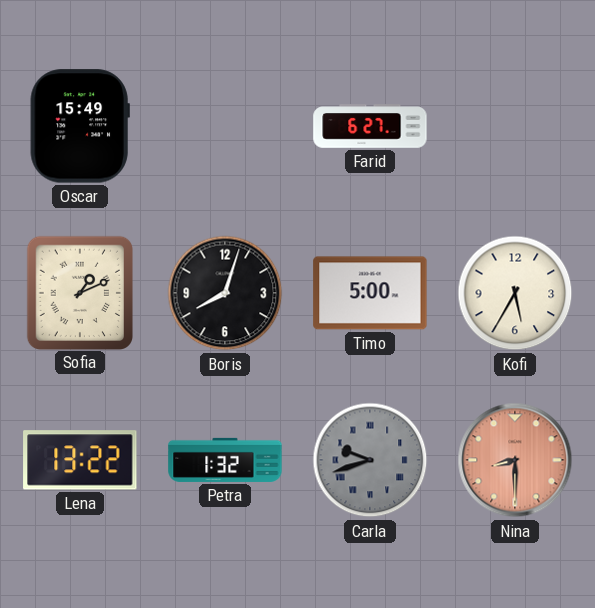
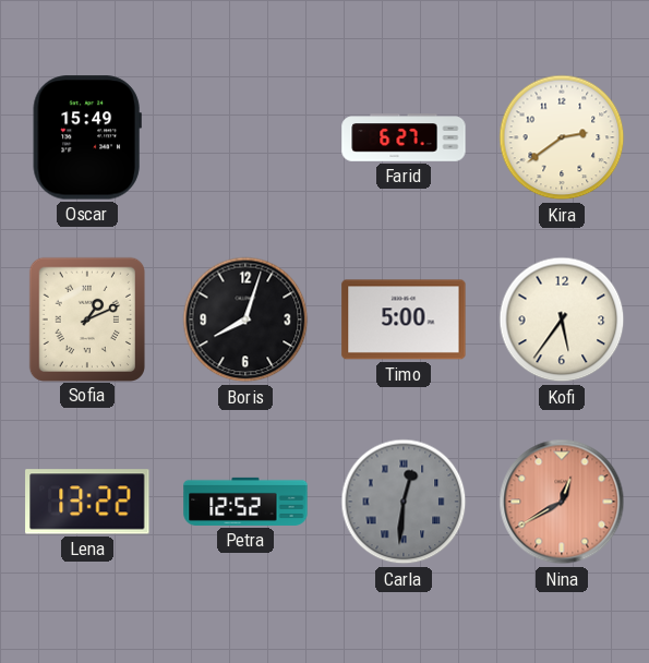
Kira: none -> 2:39
Kofi: 5:35 -> 5:36
Petra: 1:32 -> 12:52
Carla: 9:42 -> 12:31
Nina: 8:30 -> 12:40
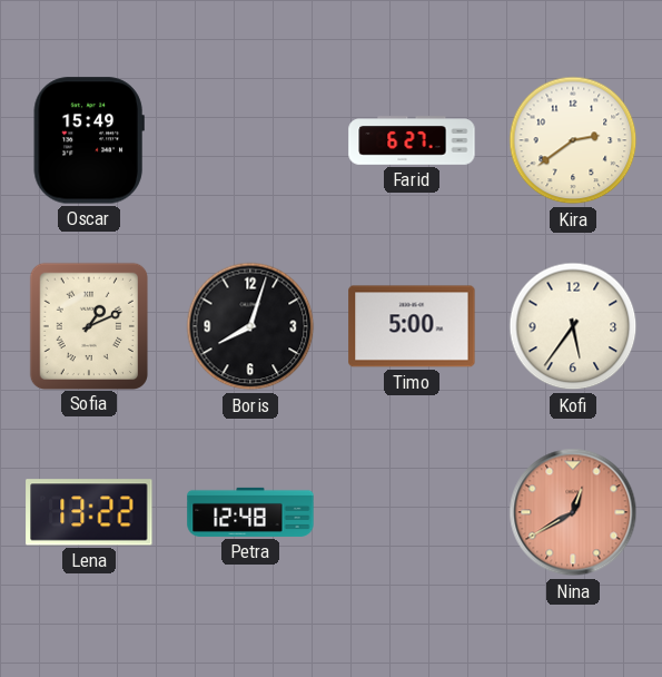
Petra: 12:52 -> 12:48
Carla: 12:31 -> none
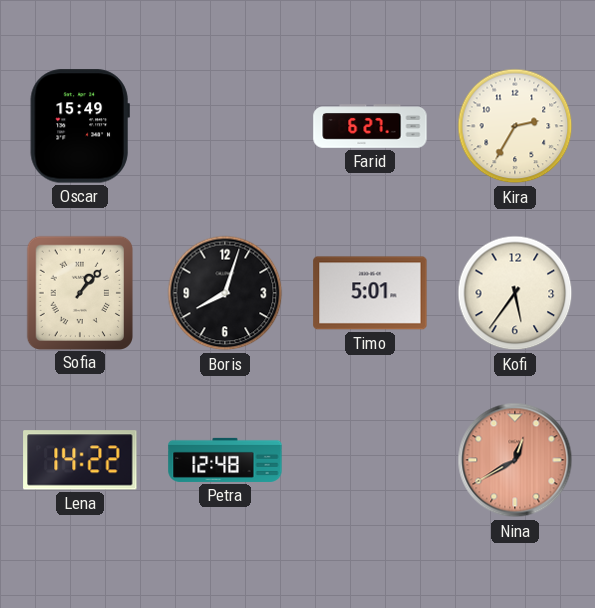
Kira: 2:39 -> 2:35
Sofia: 1:11 -> 1:07
Timo: 5:00 -> 5:01
Lena: 13:22 -> 14:22
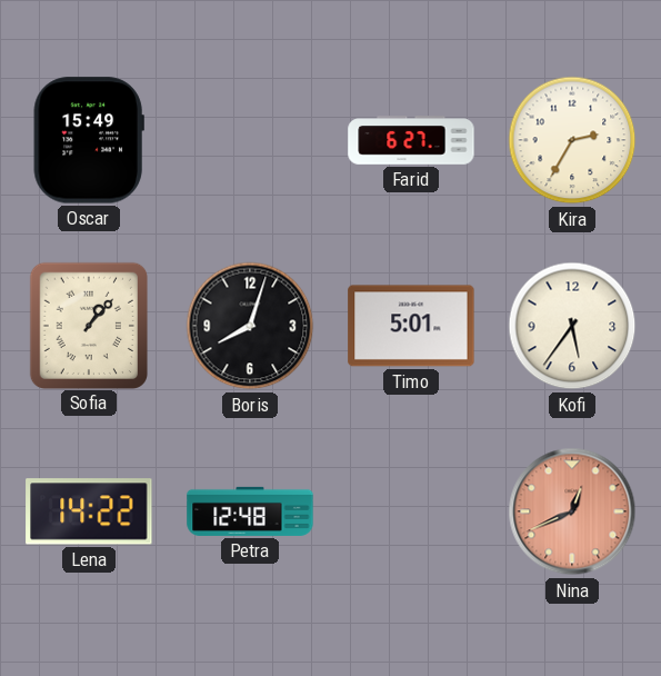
Nina: 12:40 -> 12:41
